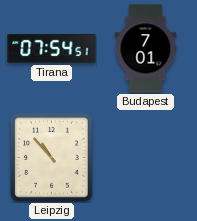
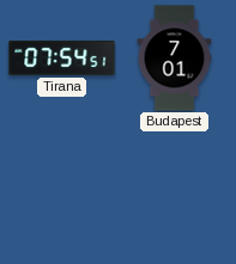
Leipzig: 10:53 -> none
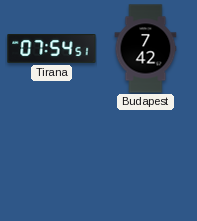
Budapest: 7:01 -> 7:42
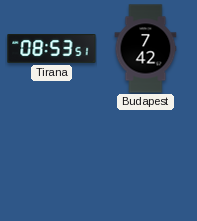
Tirana: 07:54 -> 08:53
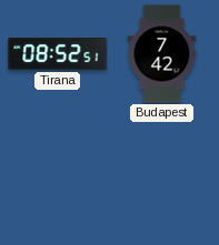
Tirana: 08:53 -> 08:52
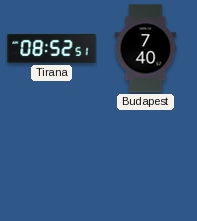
Budapest: 7:42 -> 7:40
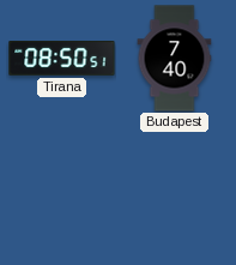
Tirana: 08:52 -> 08:50
